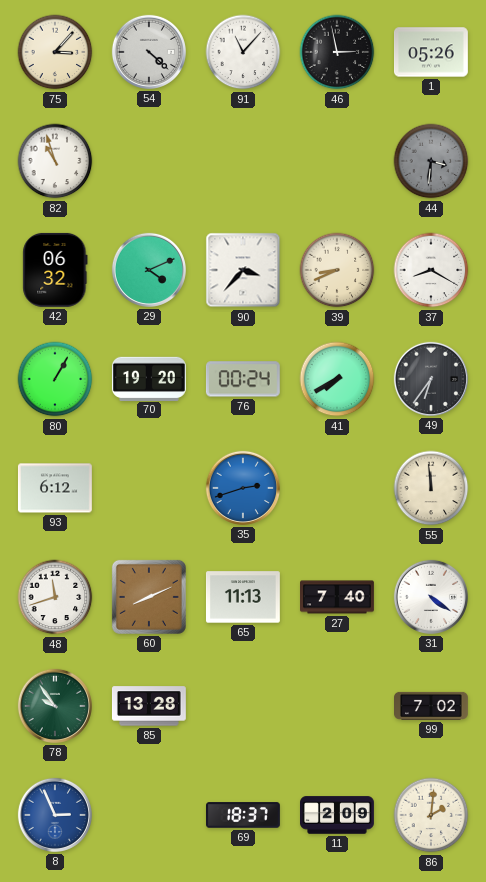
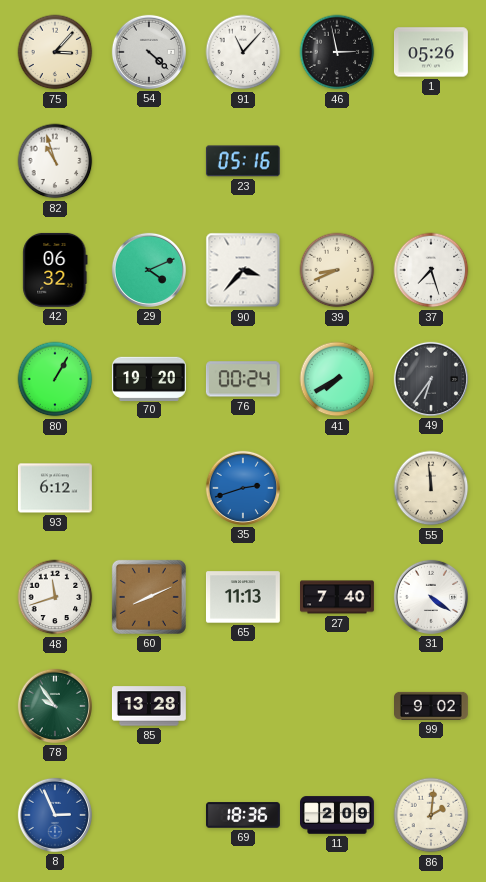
23: none -> 05:16
44: 3:31 -> none
37: 8:20 -> 7:27
99: 7:02 -> 9:02
69: 18:37 -> 18:36
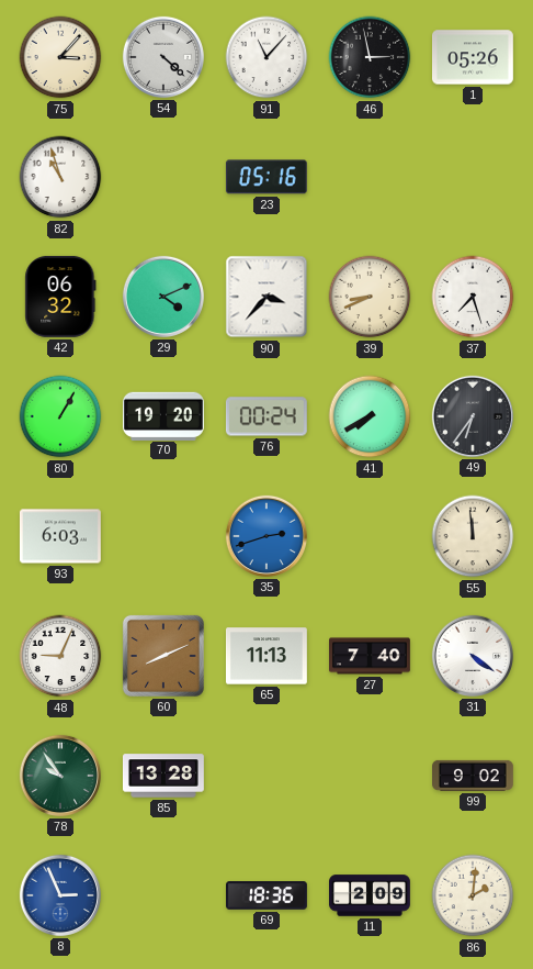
93: 6:12 -> 6:03
48: 11:42 -> 9:04
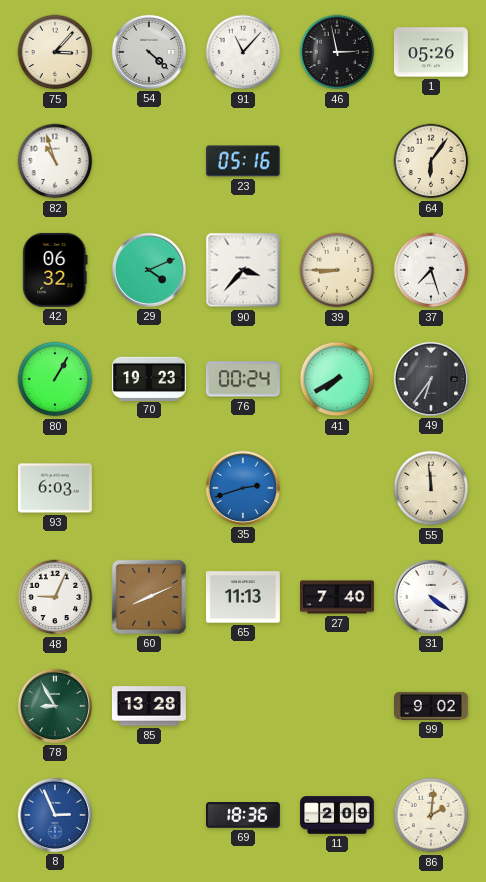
64: none -> 6:06
39: 8:41 -> 8:45
70: 19:20 -> 19:23
78: 9:54 -> 8:55
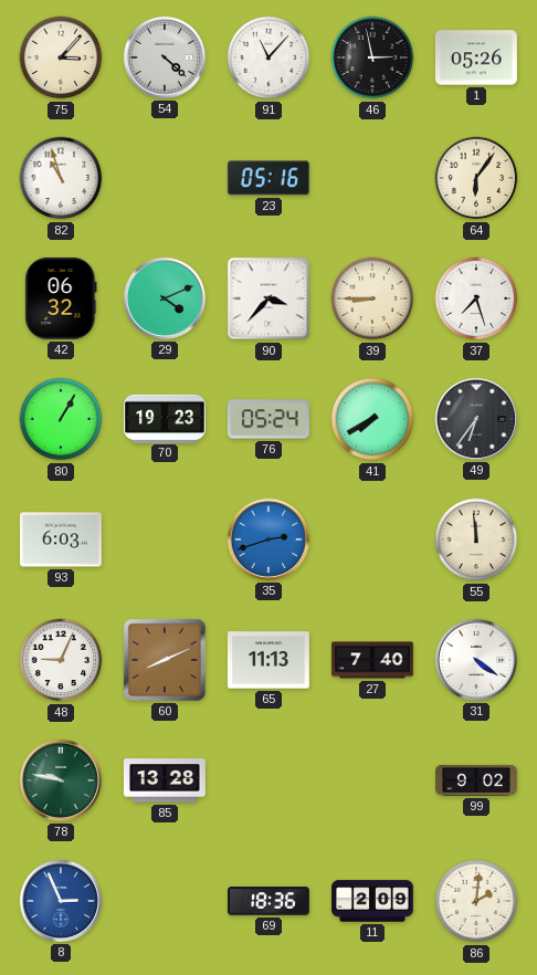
76: 00:24 -> 05:24
78: 8:55 -> 9:47
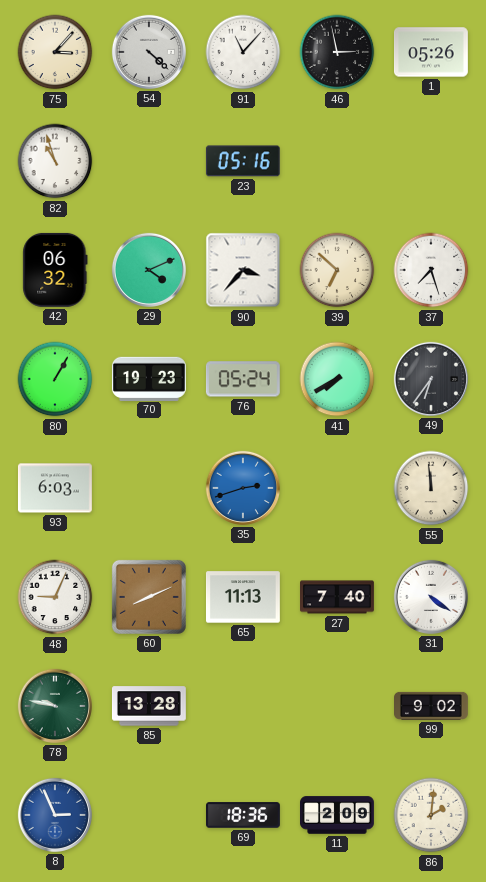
64: 6:06 -> none
39: 8:45 -> 6:52
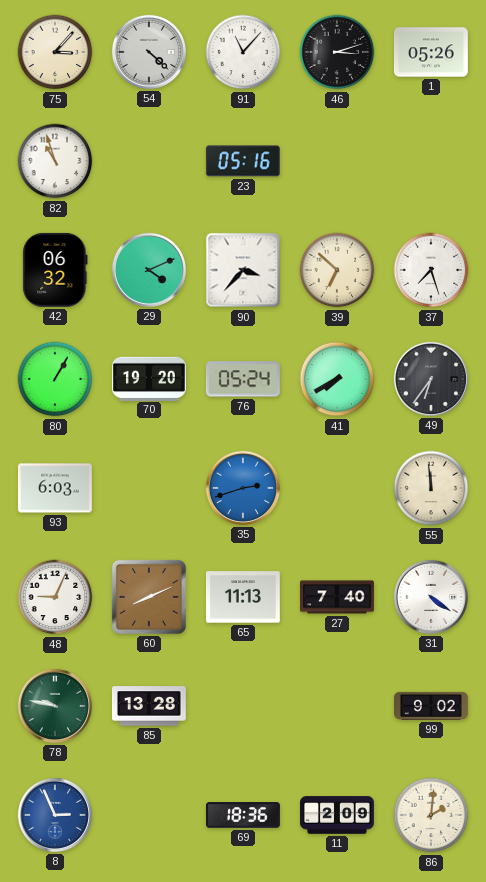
46: 2:58 -> 3:12
70: 19:23 -> 19:20
